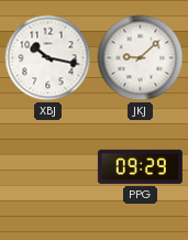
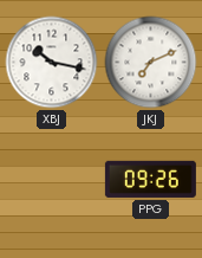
JKJ: 9:08 -> 7:11
PPG: 09:29 -> 09:26
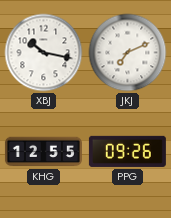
KHG: none -> 12:55
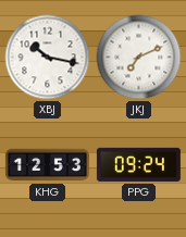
KHG: 12:55 -> 12:53
PPG: 09:26 -> 09:24
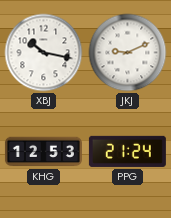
JKJ: 7:11 -> 9:11
PPG: 09:24 -> 21:24
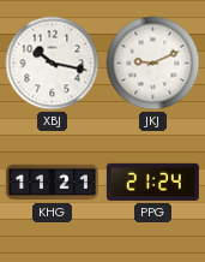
KHG: 12:53 -> 11:21
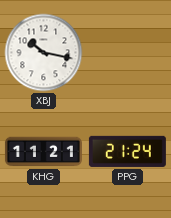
JKJ: 9:11 -> none
